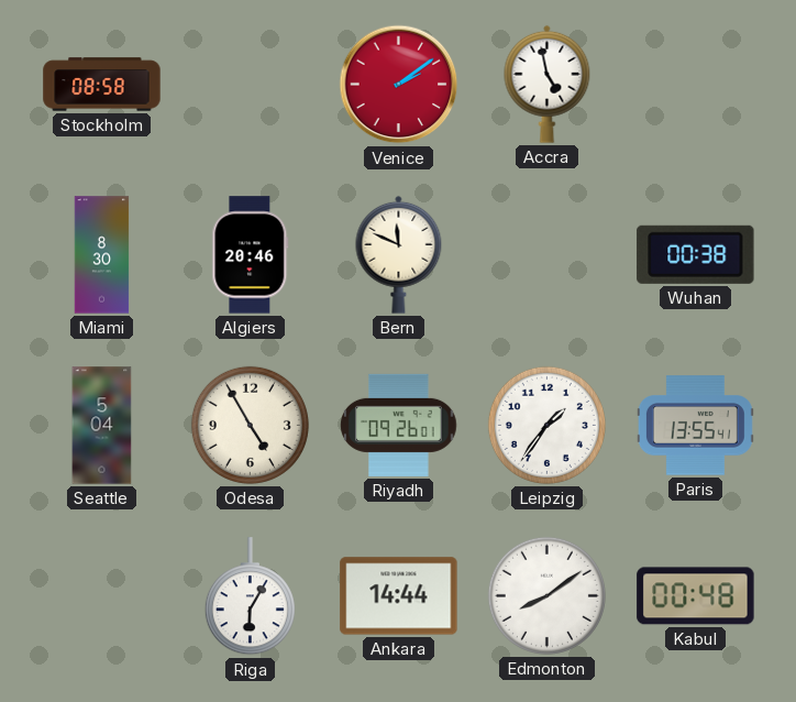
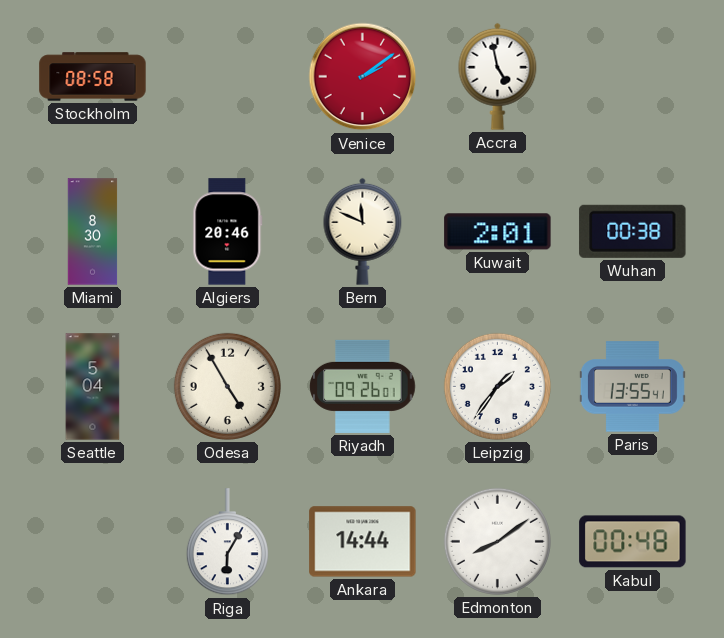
Kuwait: none -> 2:01
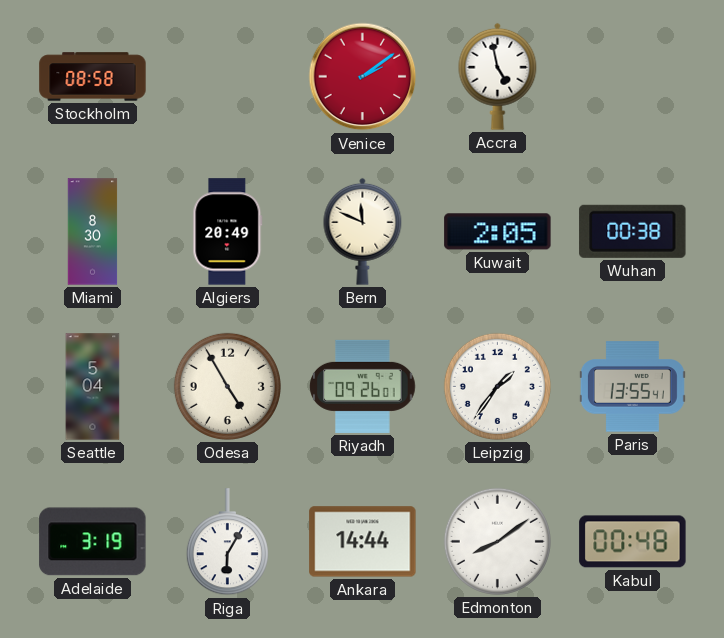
Algiers: 20:46 -> 20:49
Kuwait: 2:01 -> 2:05
Adelaide: none -> 3:19
